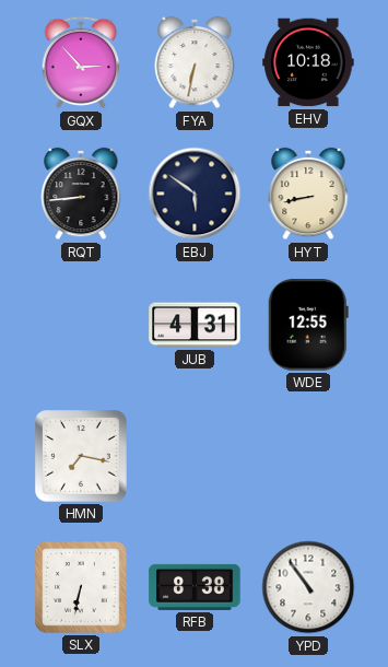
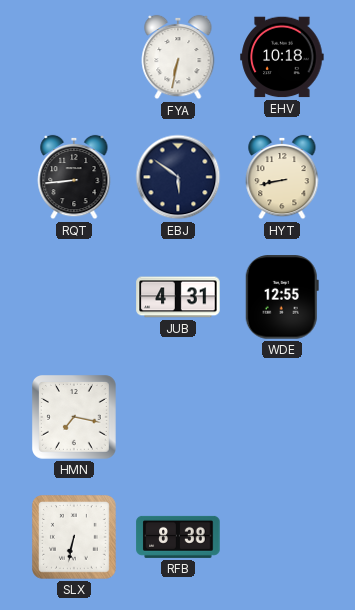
GQX: 2:53 -> none
YPD: 10:54 -> none
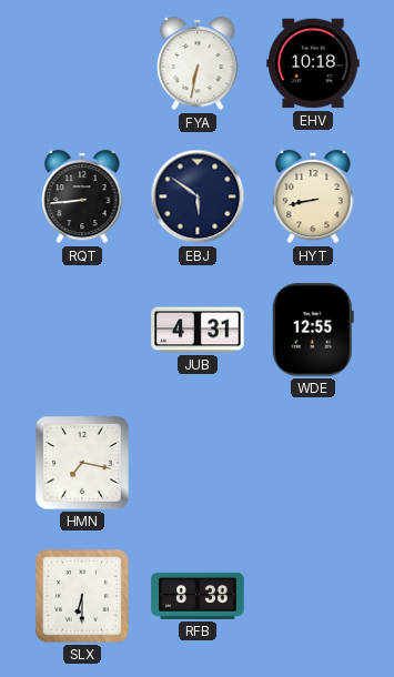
SLX: 6:32 -> 6:30
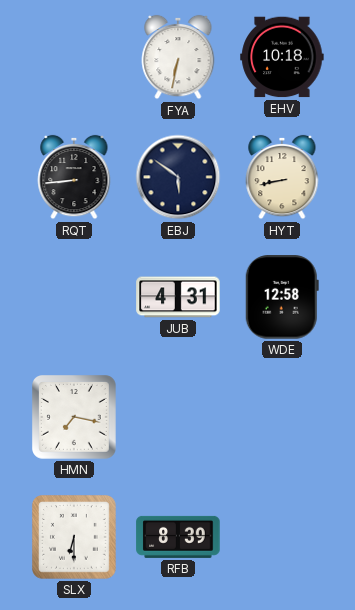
WDE: 12:55 -> 12:58
RFB: 8:38 -> 8:39
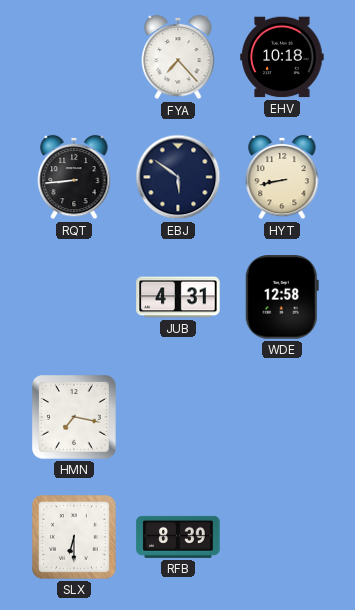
FYA: 6:32 -> 7:23
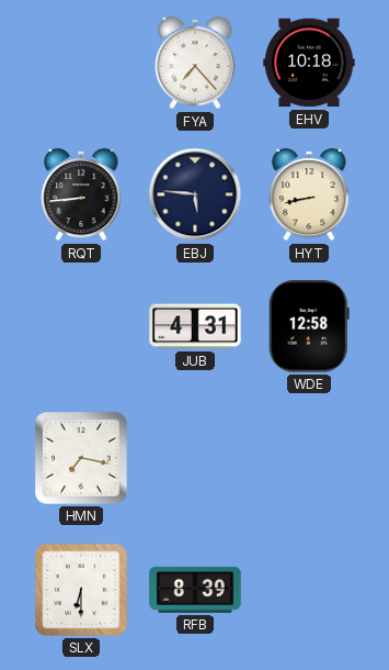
EBJ: 5:51 -> 5:46
